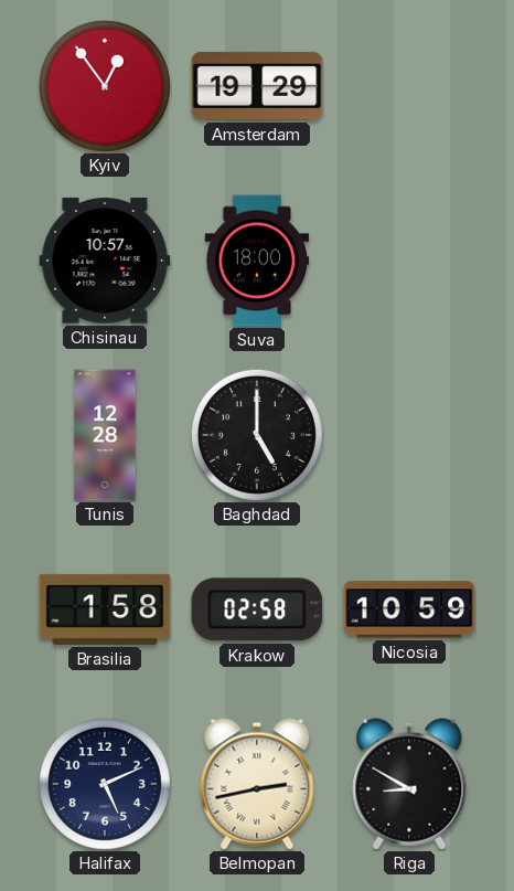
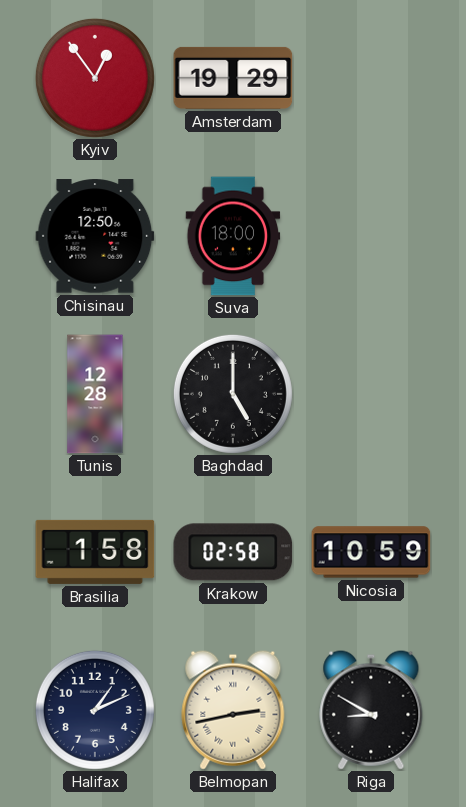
Chisinau: 10:57 -> 12:50
Halifax: 5:11 -> 1:11
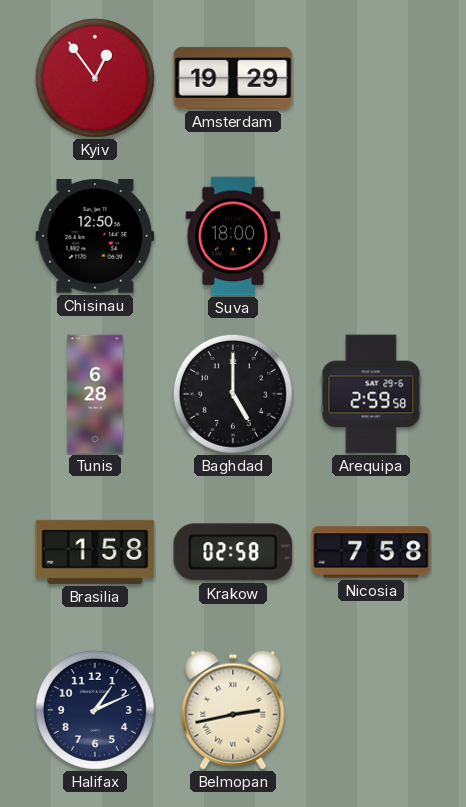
Tunis: 12:28 -> 6:28
Arequipa: none -> 2:59
Nicosia: 10:59 -> 7:58
Riga: 8:50 -> none
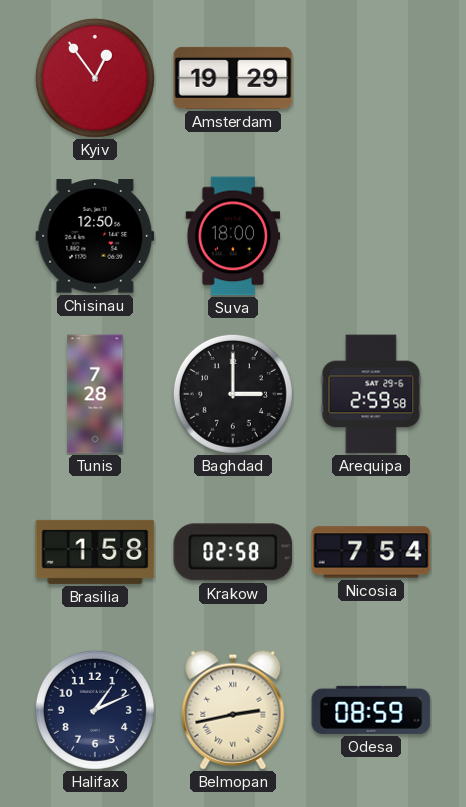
Tunis: 6:28 -> 7:28
Baghdad: 5:00 -> 3:00
Nicosia: 7:58 -> 7:54
Odesa: none -> 08:59
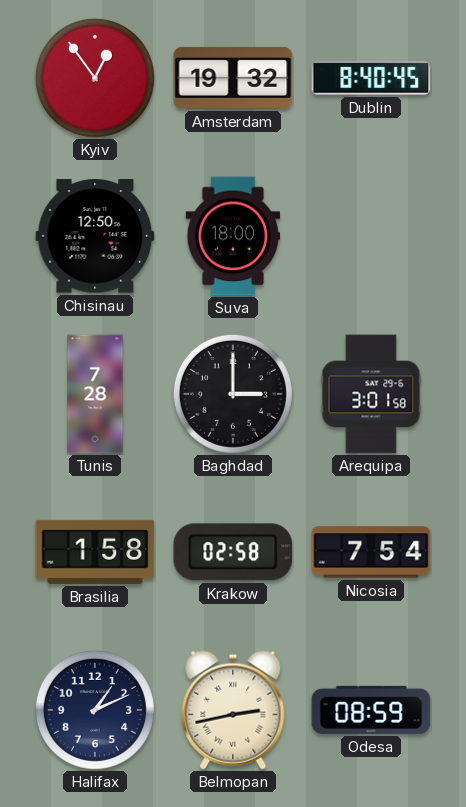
Amsterdam: 19:29 -> 19:32
Dublin: none -> 8:40
Arequipa: 2:59 -> 3:01
